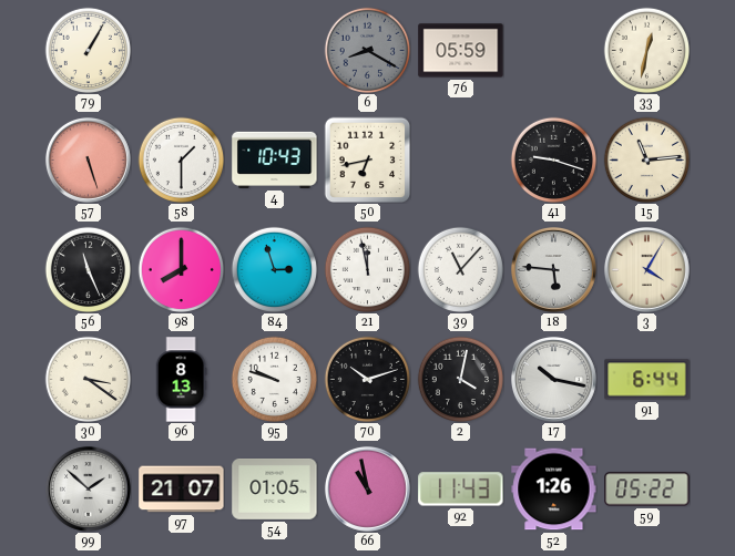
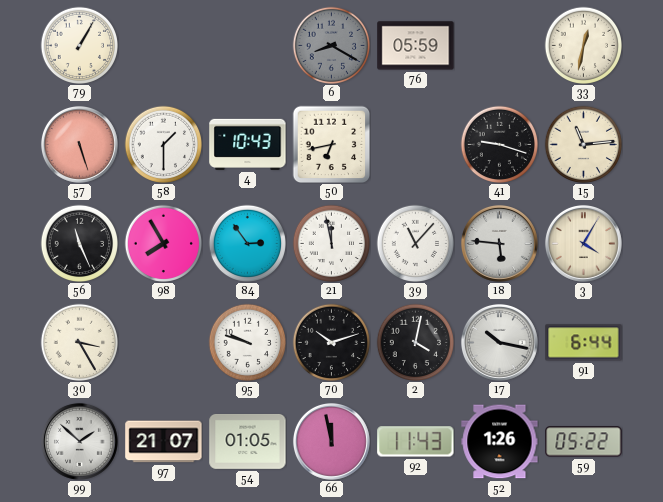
98: 8:00 -> 7:55
84: 2:57 -> 2:54
30: 3:21 -> 3:25
96: 8:13 -> none
66: 10:58 -> 11:58
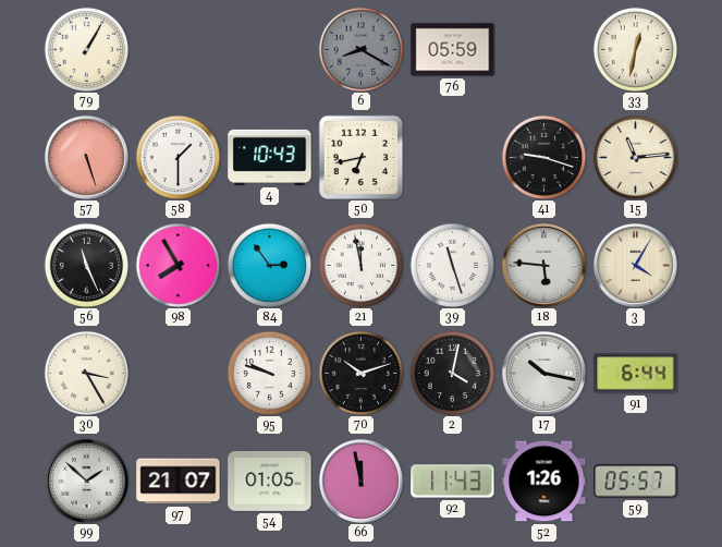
39: 11:07 -> 11:27
59: 05:22 -> 05:57
